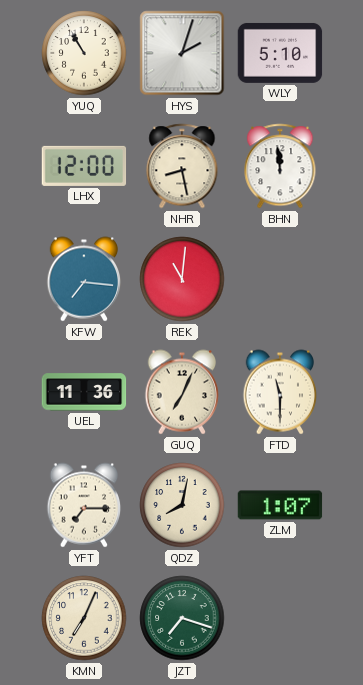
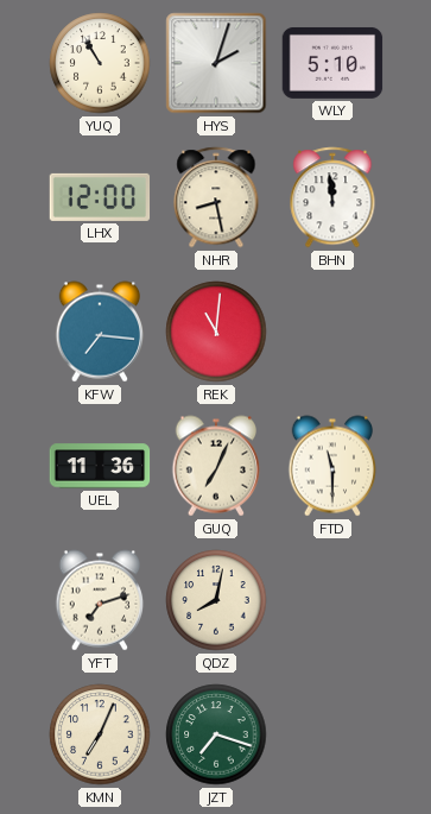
YFT: 7:15 -> 7:12
ZLM: 1:07 -> none
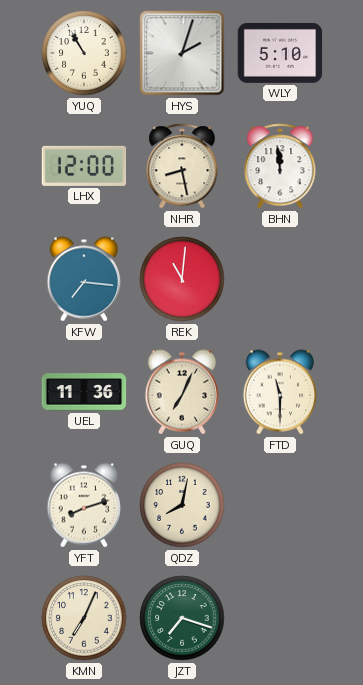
YFT: 7:12 -> 8:12
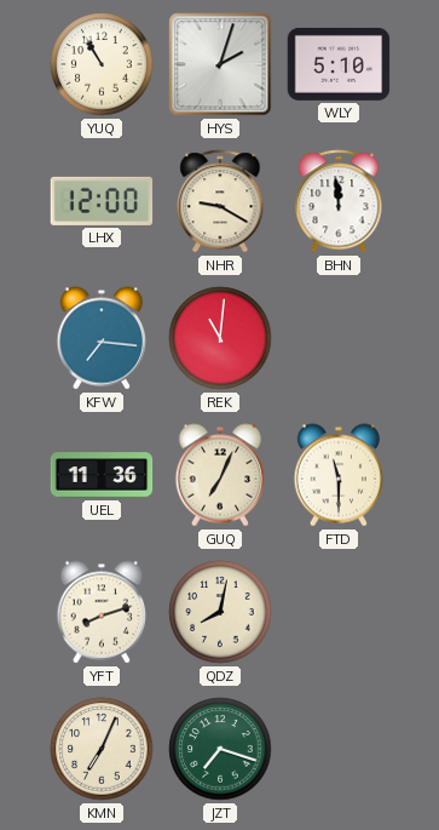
NHR: 8:28 -> 9:20
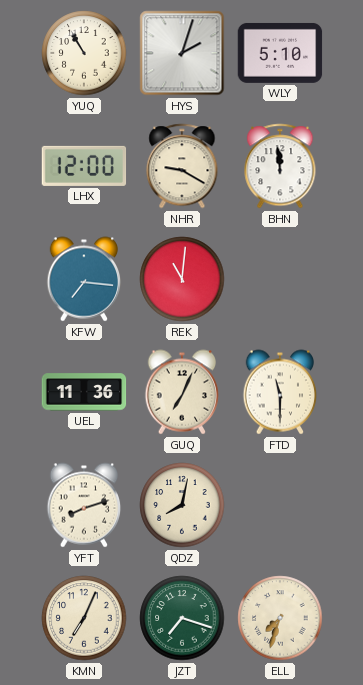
ELL: none -> 7:33
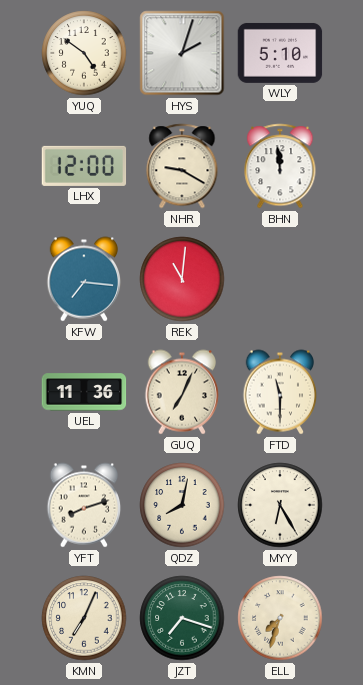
YUQ: 10:55 -> 4:51
MYY: none -> 6:25
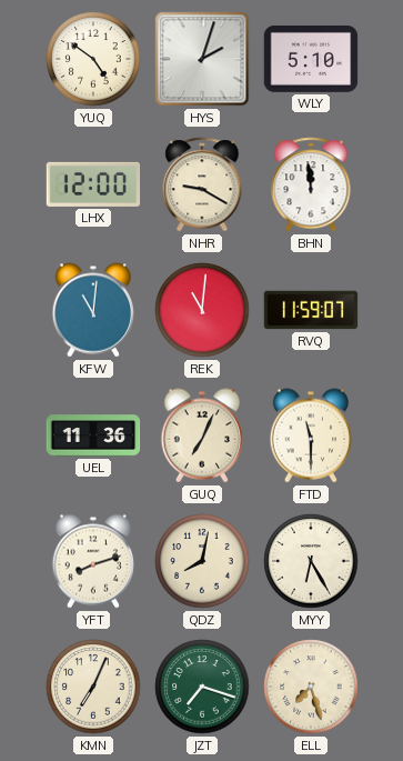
KFW: 7:16 -> 11:01
RVQ: none -> 11:59
ELL: 7:33 -> 7:27
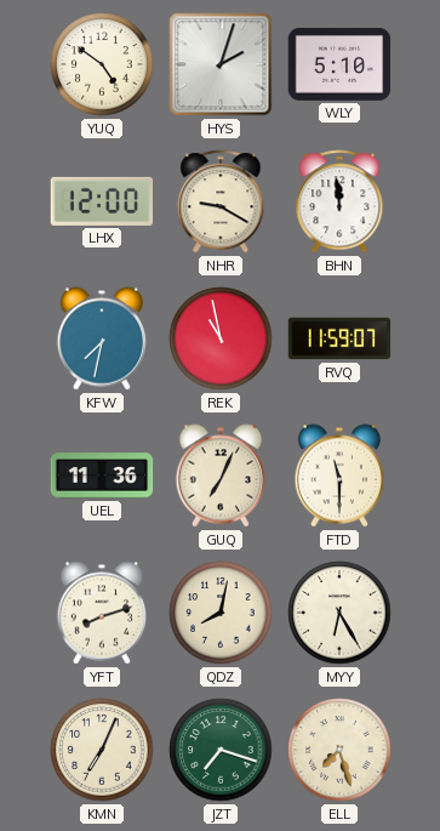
KFW: 11:01 -> 7:32
REK: 11:01 -> 10:58
